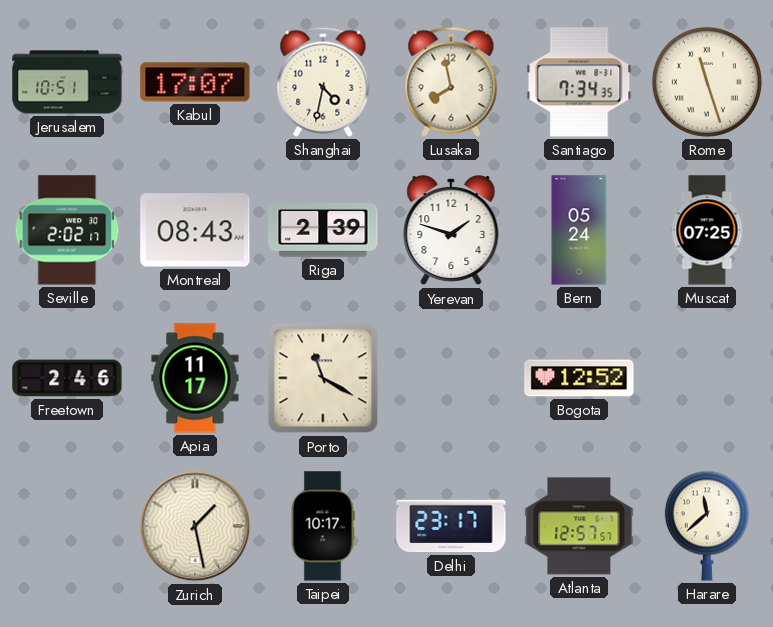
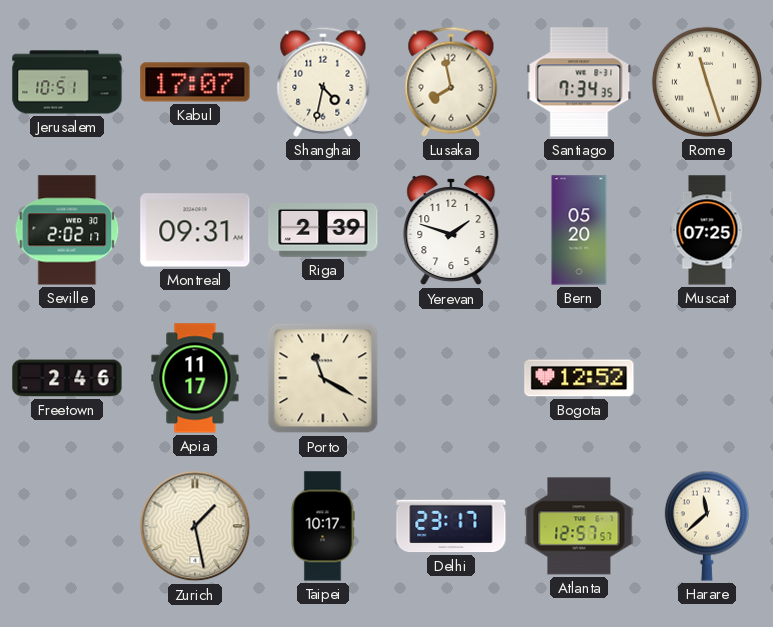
Montreal: 08:43 -> 09:31
Bern: 05:24 -> 05:20
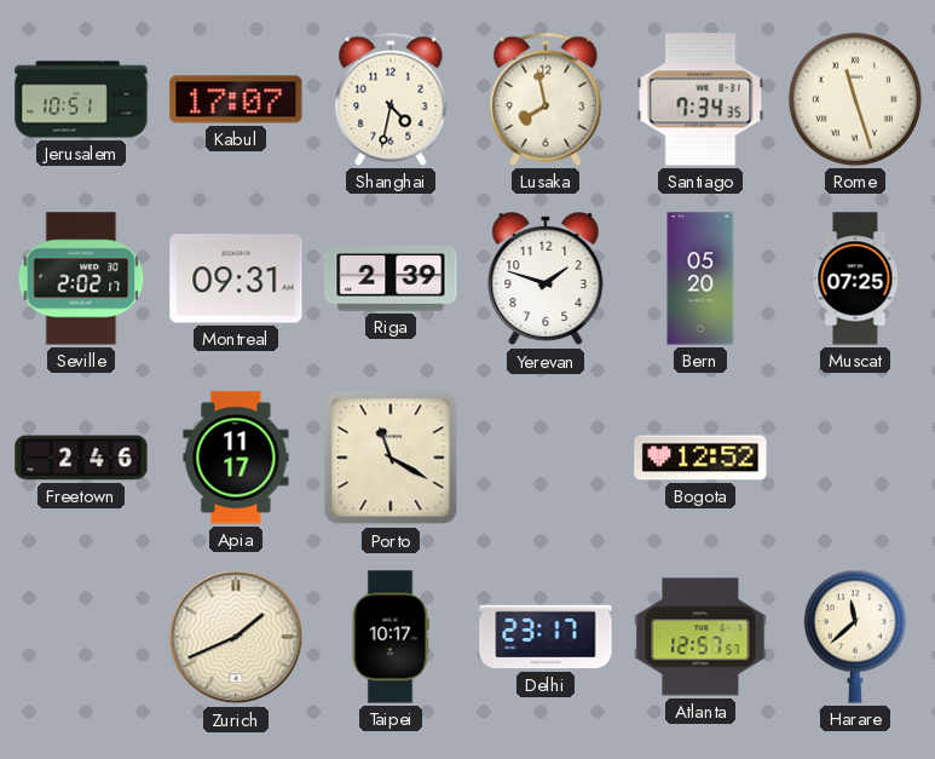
Zurich: 1:28 -> 1:41
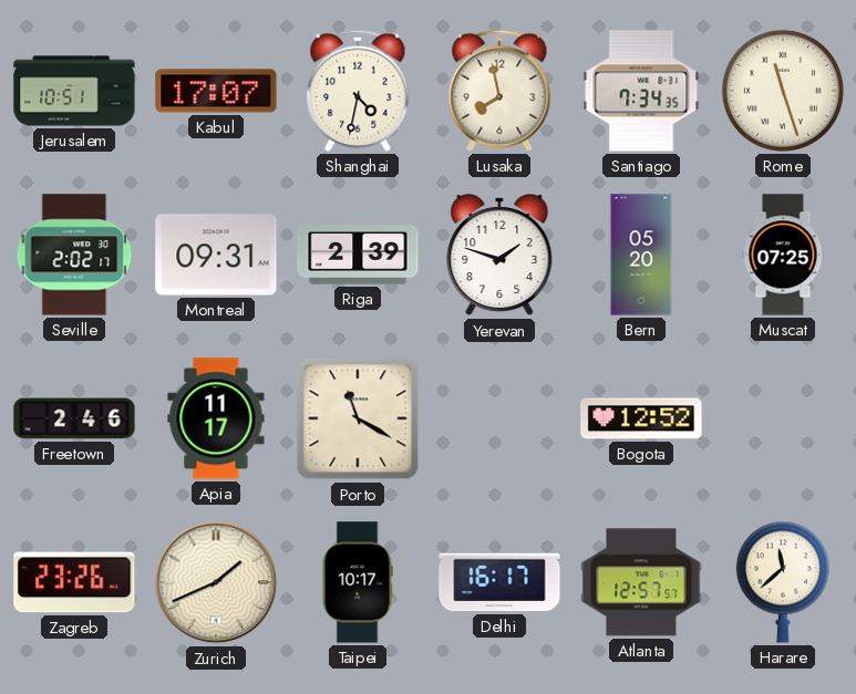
Zagreb: none -> 23:26
Delhi: 23:17 -> 16:17
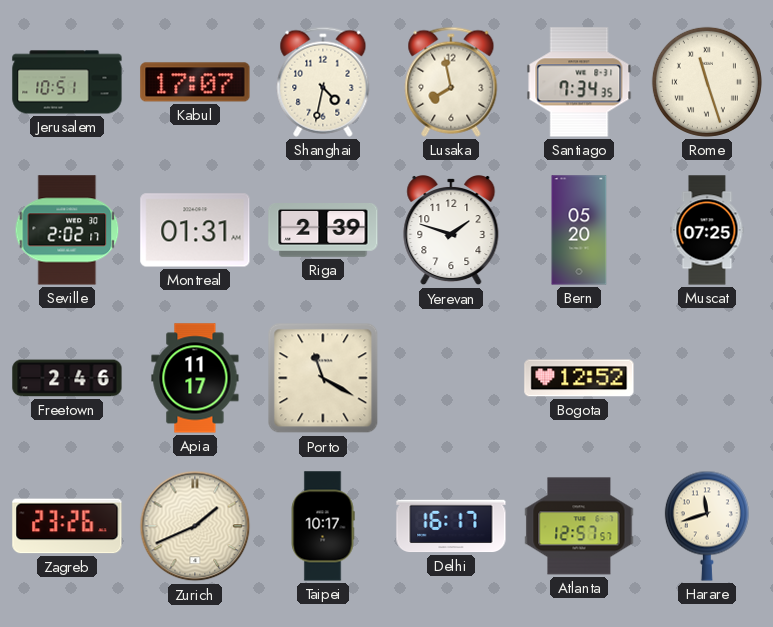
Montreal: 09:31 -> 01:31
Harare: 11:38 -> 11:42
